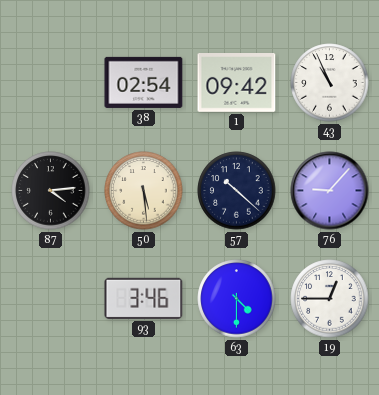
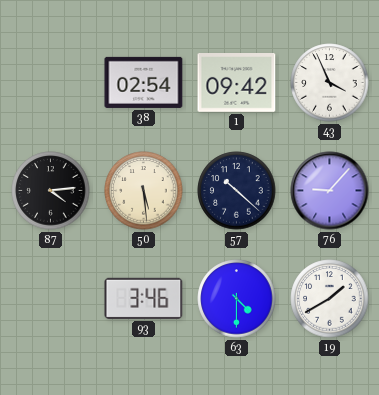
43: 10:56 -> 3:56
19: 12:45 -> 1:40
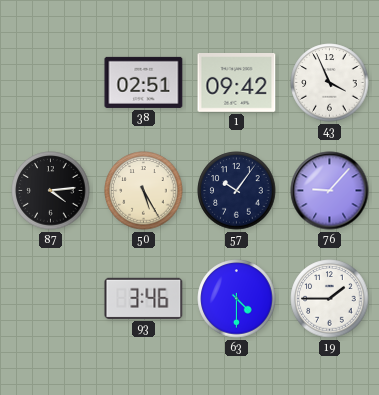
38: 02:54 -> 02:51
50: 5:29 -> 5:25
57: 10:22 -> 10:06
19: 1:40 -> 1:45
